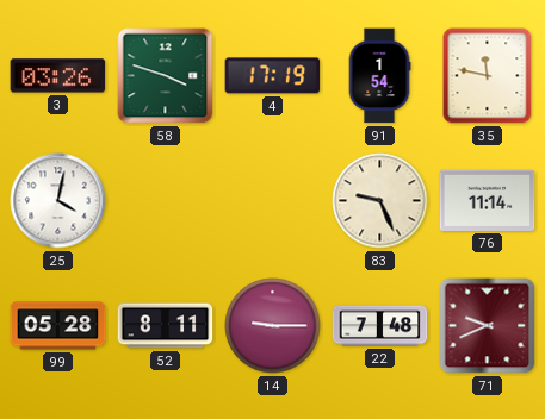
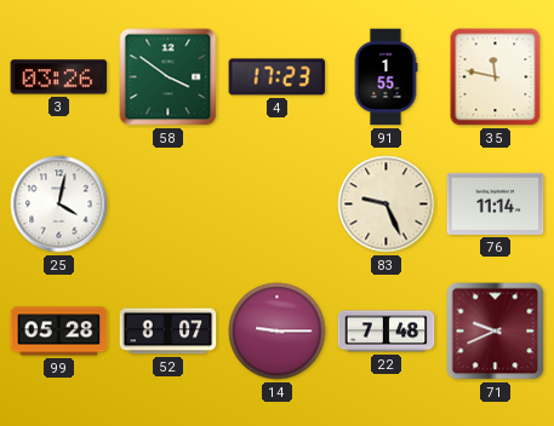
58: 3:48 -> 3:51
4: 17:19 -> 17:23
91: 1:54 -> 1:55
52: 8:11 -> 8:07
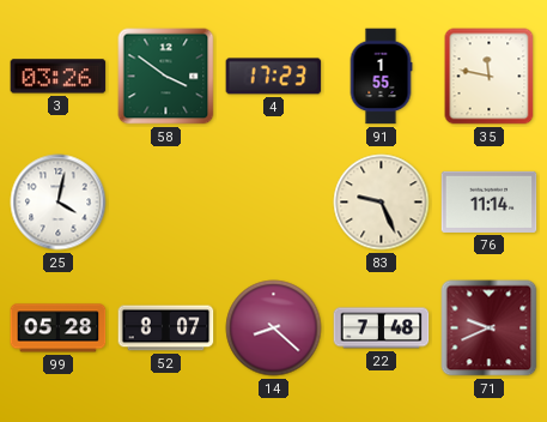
14: 9:15 -> 8:22
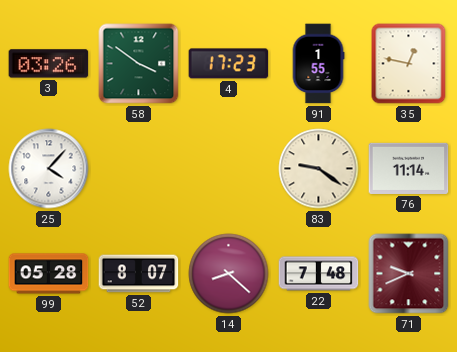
35: 11:47 -> 12:47
25: 4:02 -> 4:07
83: 9:26 -> 9:21
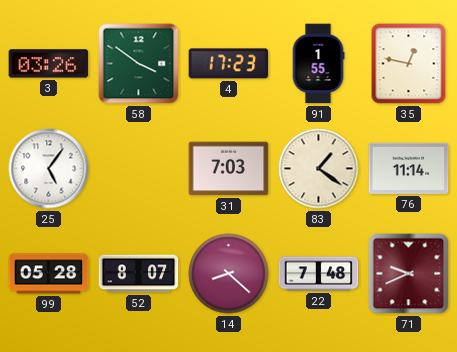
25: 4:07 -> 5:06
31: none -> 7:03
83: 9:21 -> 1:21
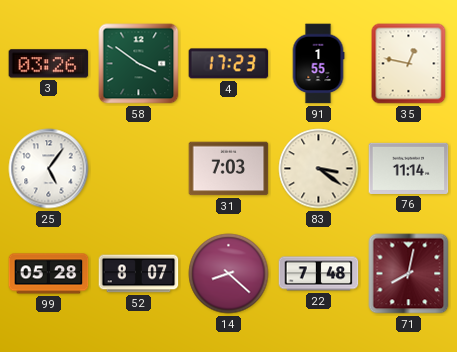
83: 1:21 -> 3:21
71: 9:41 -> 8:02
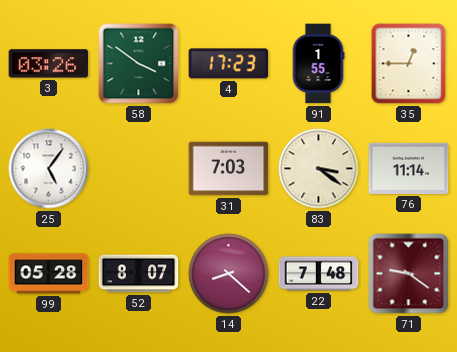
35: 12:47 -> 12:45
71: 8:02 -> 9:21
